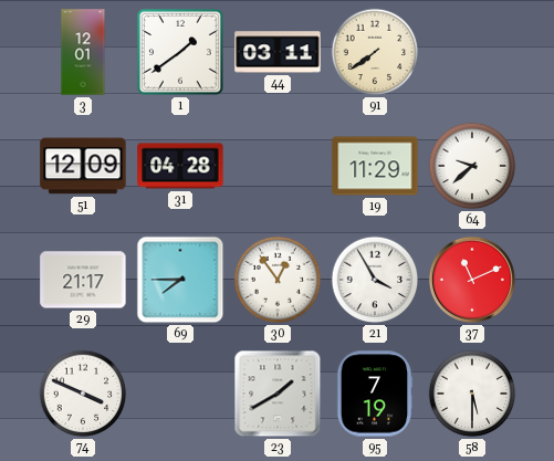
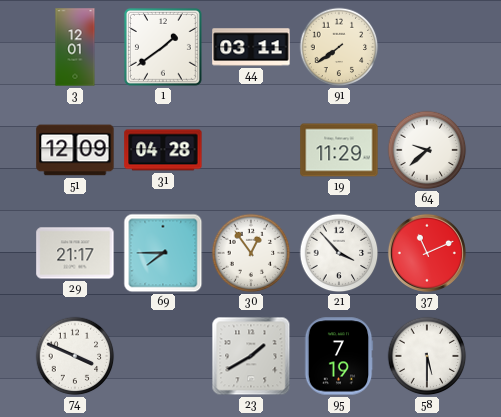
21: 3:55 -> 3:53
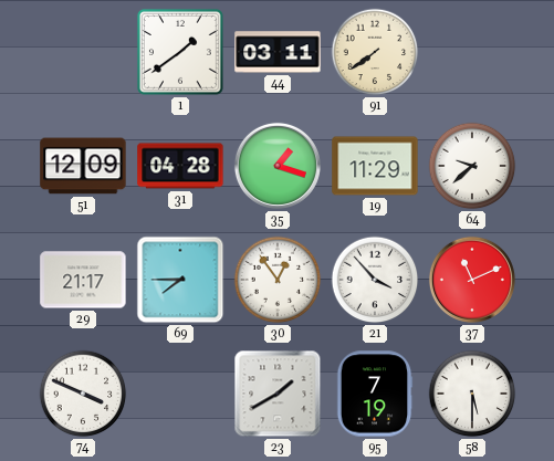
3: 12:01 -> none
35: none -> 1:18
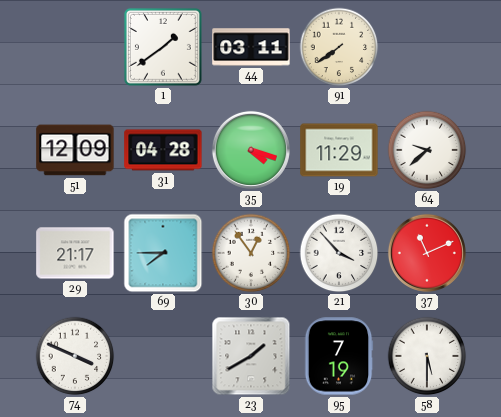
35: 1:18 -> 4:18
